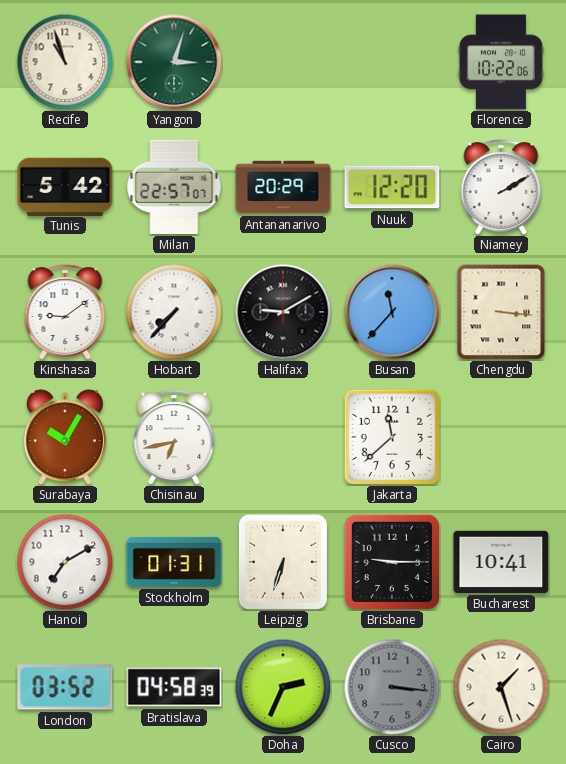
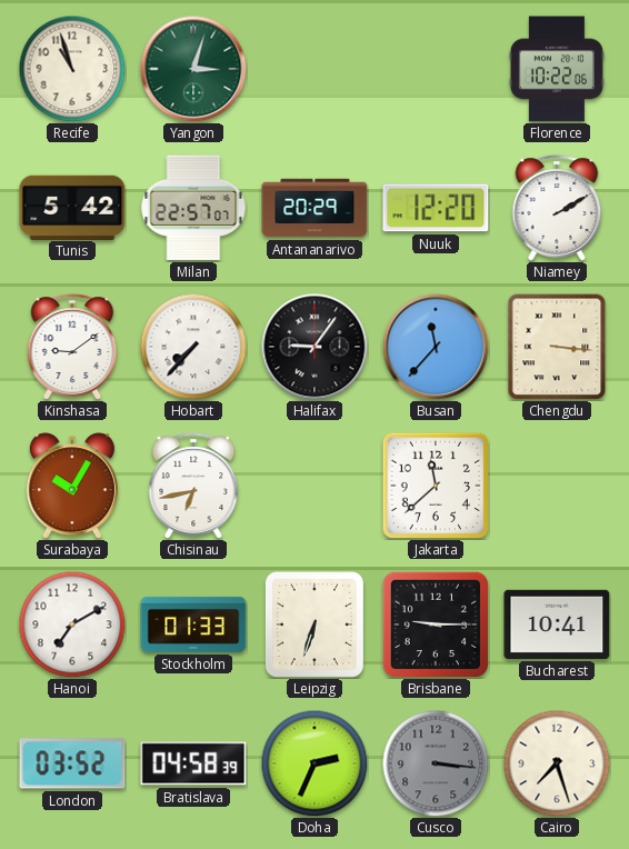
Halifax: 9:10 -> 9:06
Stockholm: 01:31 -> 01:33
Cairo: 1:27 -> 7:27
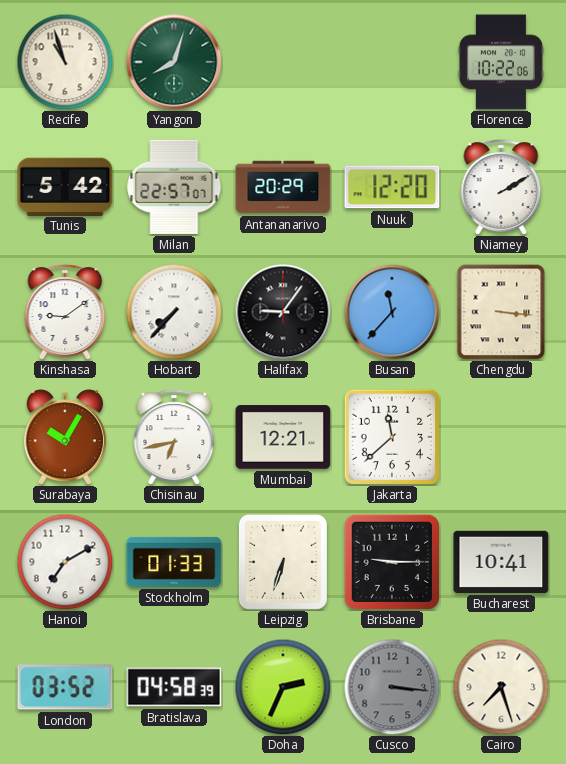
Yangon: 3:03 -> 8:03
Mumbai: none -> 12:21
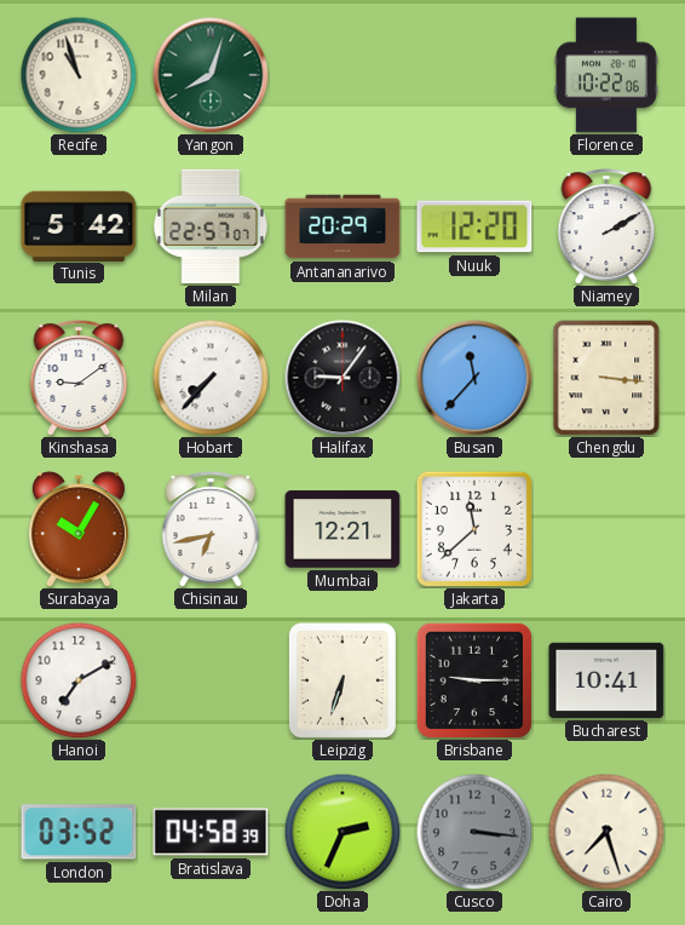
Stockholm: 01:33 -> none
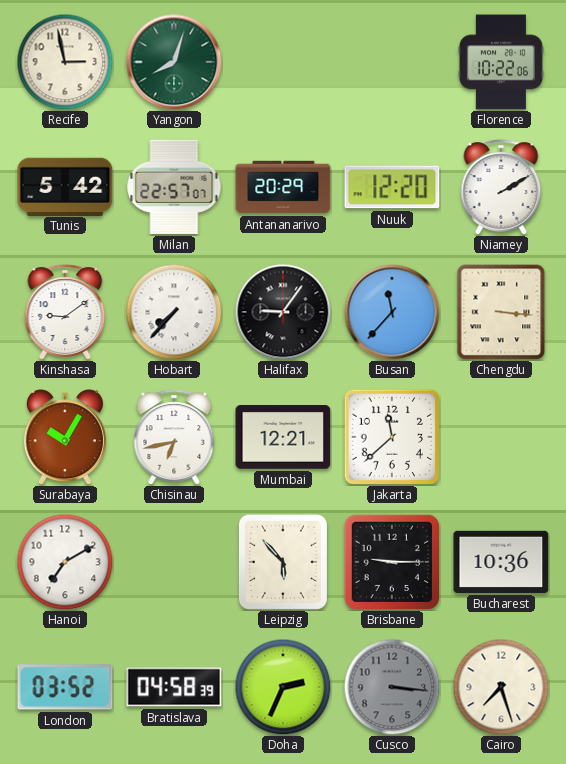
Recife: 10:57 -> 2:58
Leipzig: 6:33 -> 5:53
Bucharest: 10:41 -> 10:36
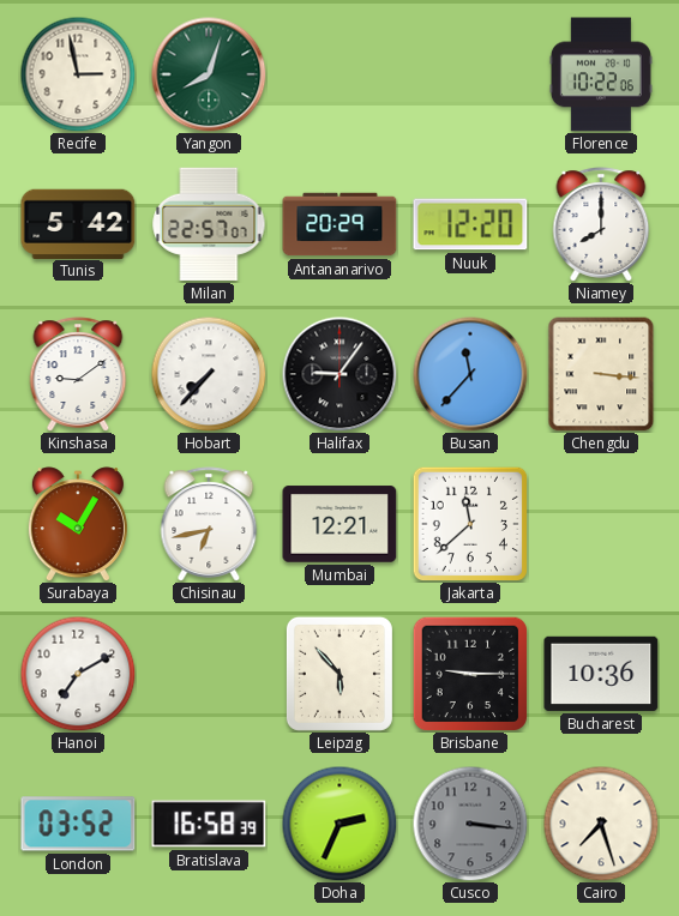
Niamey: 2:10 -> 8:00
Bratislava: 04:58 -> 16:58
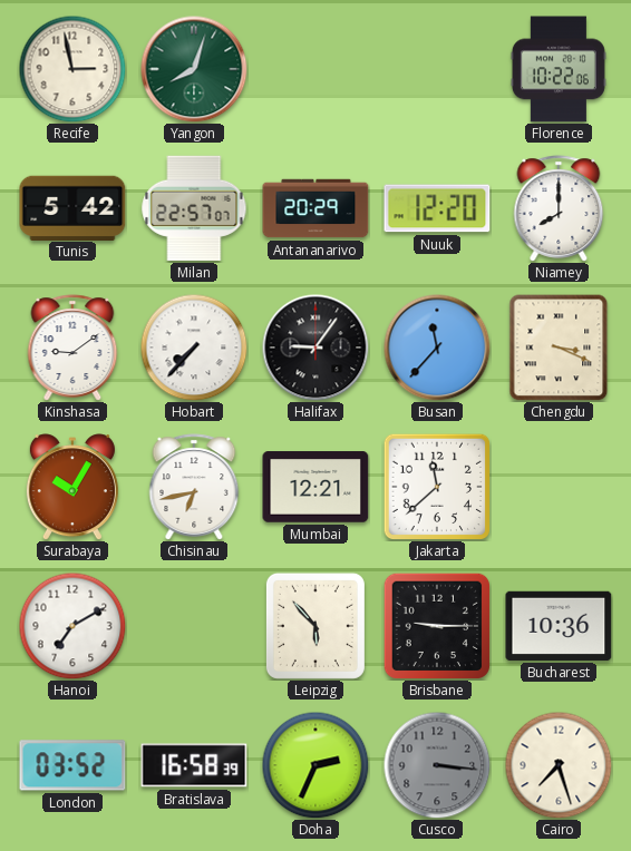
Chengdu: 3:16 -> 3:19
